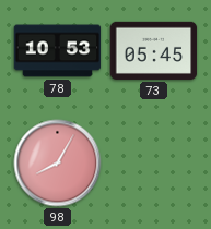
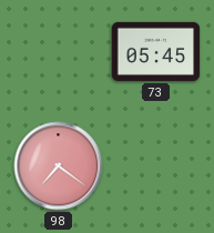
78: 10:53 -> none
98: 8:05 -> 7:21
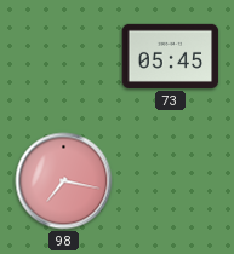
98: 7:21 -> 7:17
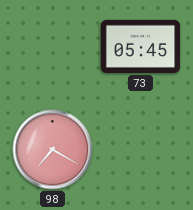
98: 7:17 -> 7:20
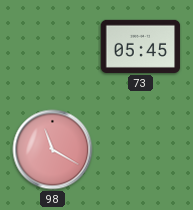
98: 7:20 -> 11:20
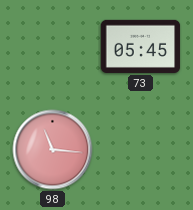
98: 11:20 -> 11:16
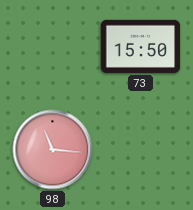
73: 05:45 -> 15:50
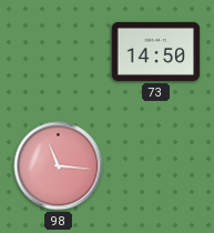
73: 15:50 -> 14:50
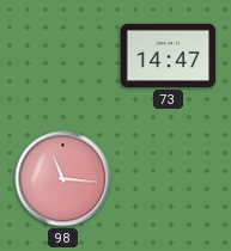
73: 14:50 -> 14:47
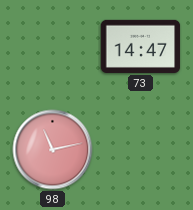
98: 11:16 -> 11:13
